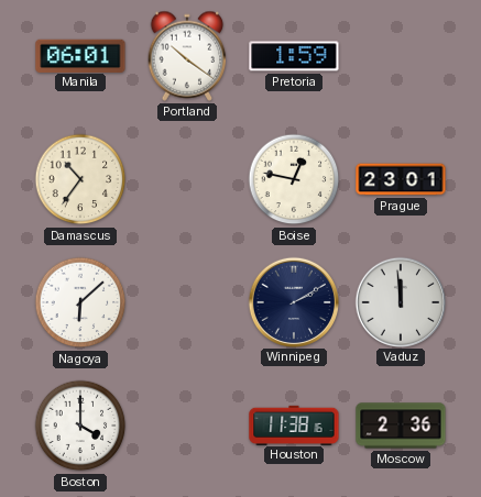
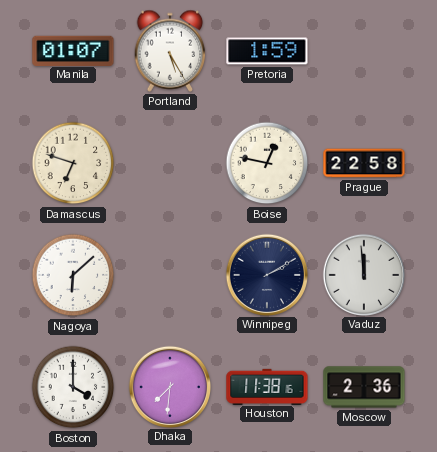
Manila: 06:01 -> 01:07
Portland: 10:21 -> 5:25
Damascus: 10:36 -> 6:48
Prague: 23:01 -> 22:58
Dhaka: none -> 7:31
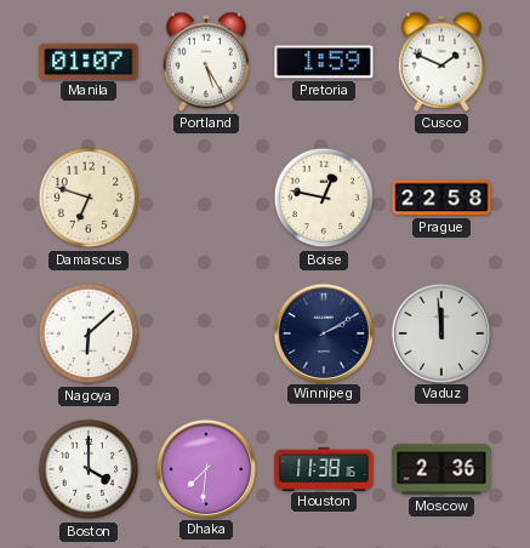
Cusco: none -> 1:49
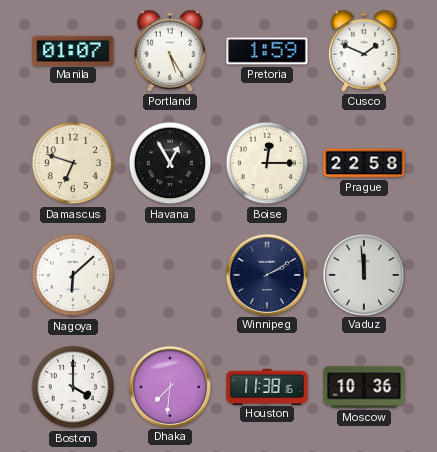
Havana: none -> 12:55
Boise: 12:47 -> 12:15
Moscow: 2:36 -> 10:36
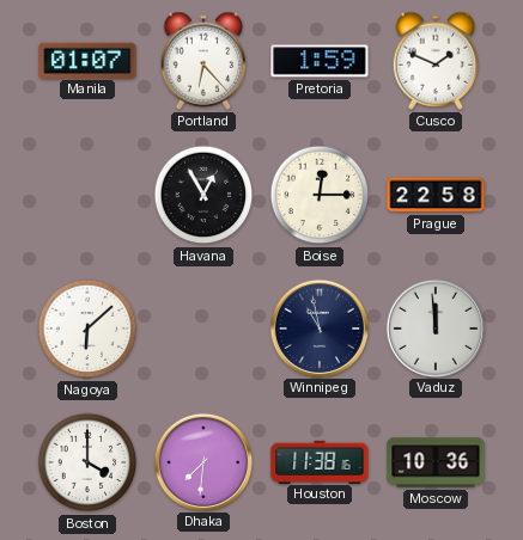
Portland: 5:25 -> 6:23
Damascus: 6:48 -> none
Winnipeg: 2:10 -> 10:58
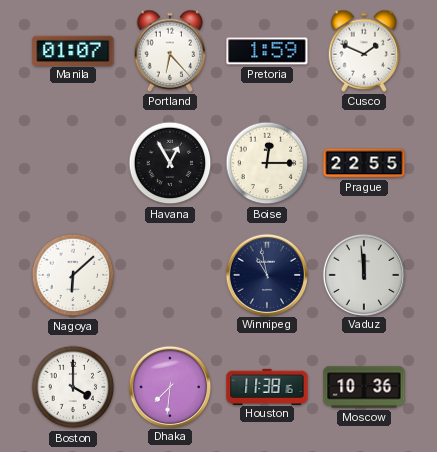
Prague: 22:58 -> 22:55
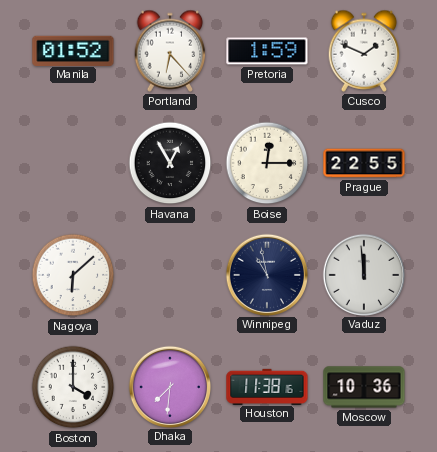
Manila: 01:07 -> 01:52
